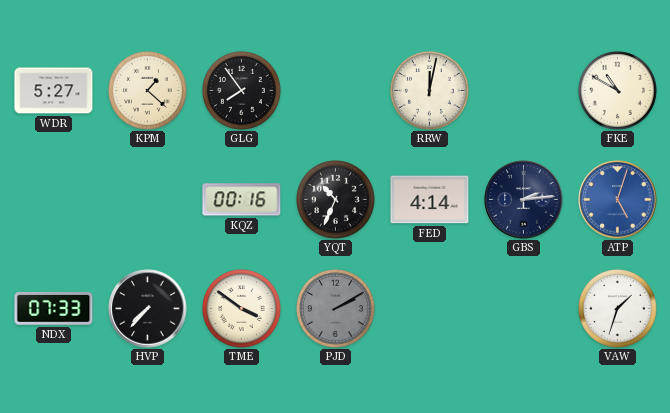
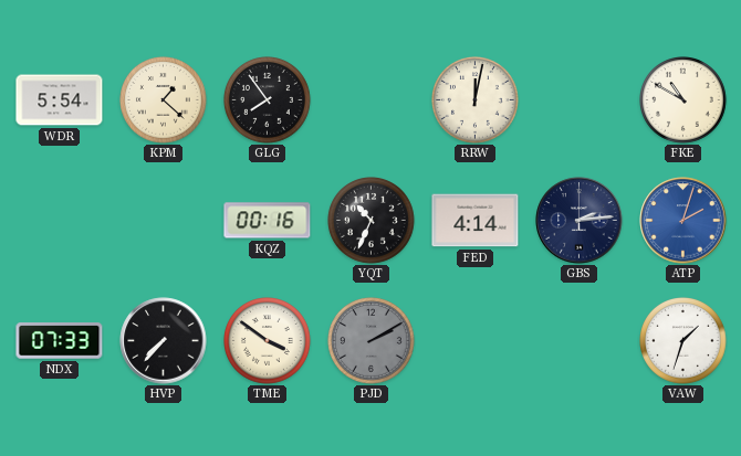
WDR: 5:27 -> 5:54
ATP: 5:03 -> 2:03
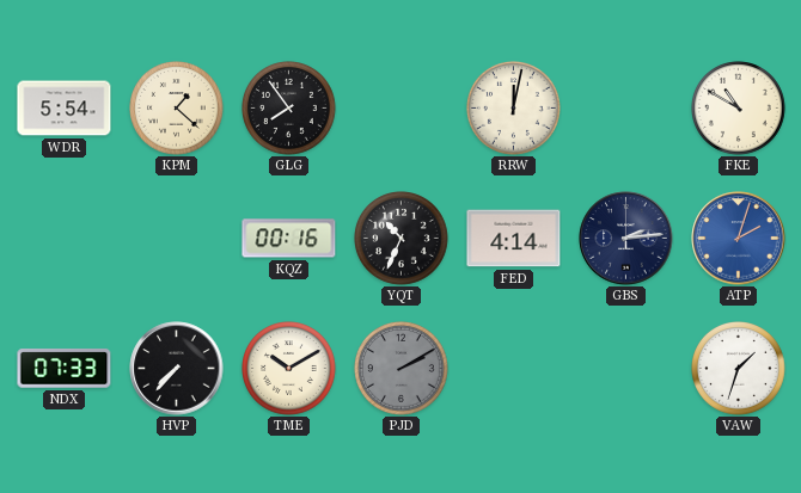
TME: 3:51 -> 10:10
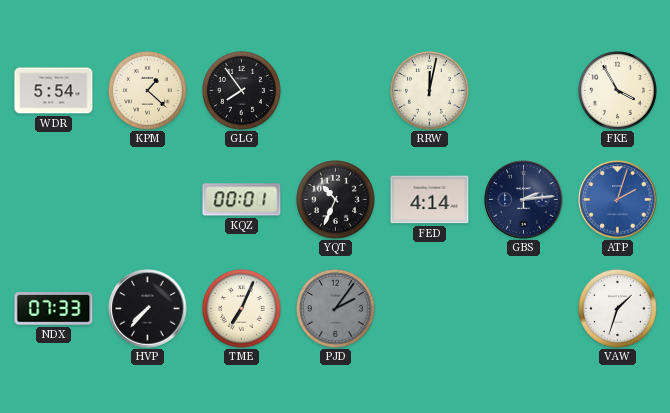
FKE: 10:50 -> 3:55
KQZ: 00:16 -> 00:01
TME: 10:10 -> 7:04
PJD: 2:10 -> 2:06
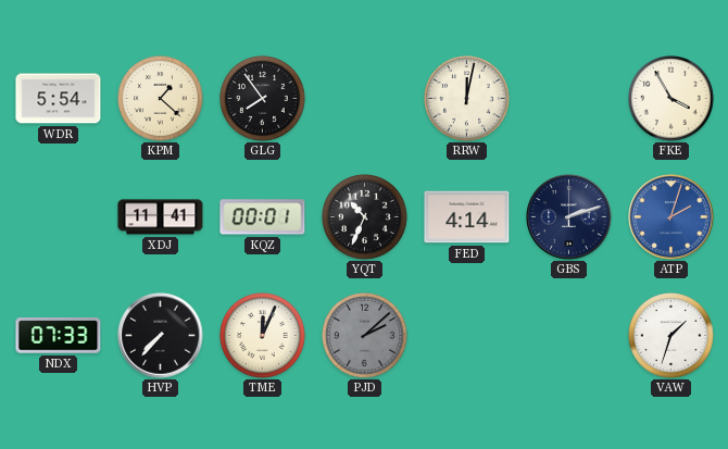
XDJ: none -> 11:41
GBS: 2:14 -> 2:12
TME: 7:04 -> 12:04
PJD: 2:06 -> 2:08
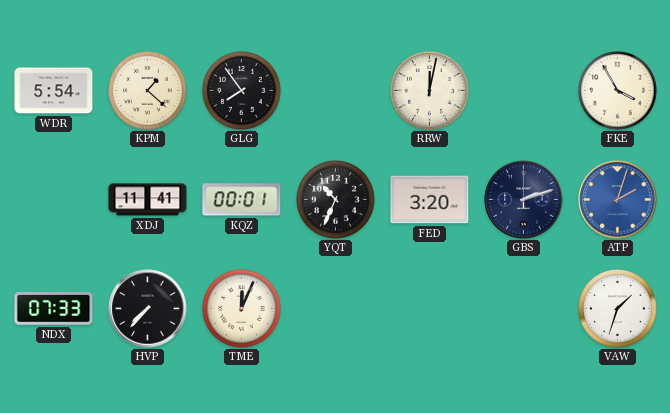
FED: 4:14 -> 3:20
PJD: 2:08 -> none
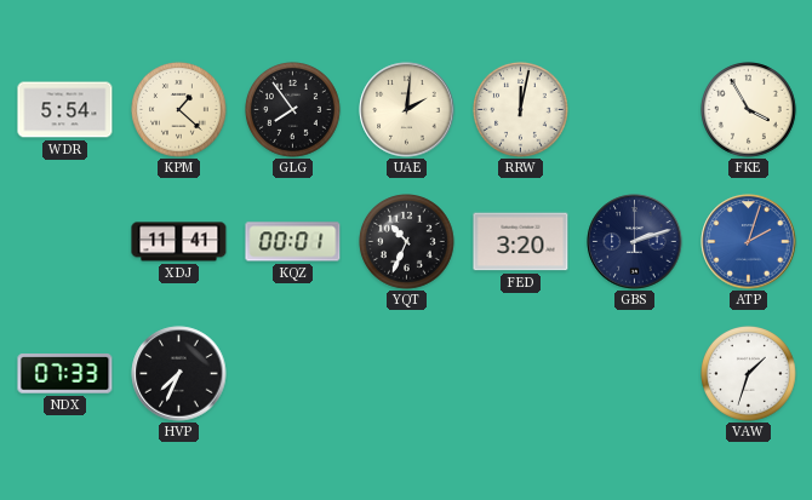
UAE: none -> 2:01
HVP: 7:37 -> 7:34
TME: 12:04 -> none
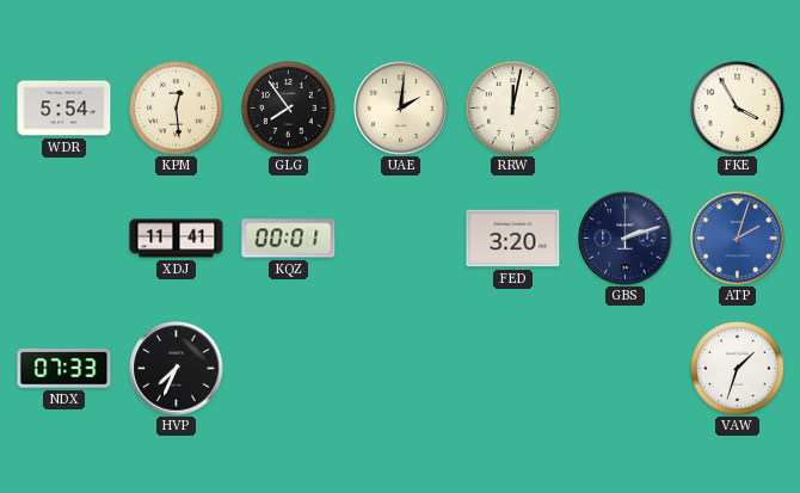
KPM: 1:22 -> 12:29
YQT: 10:34 -> none
